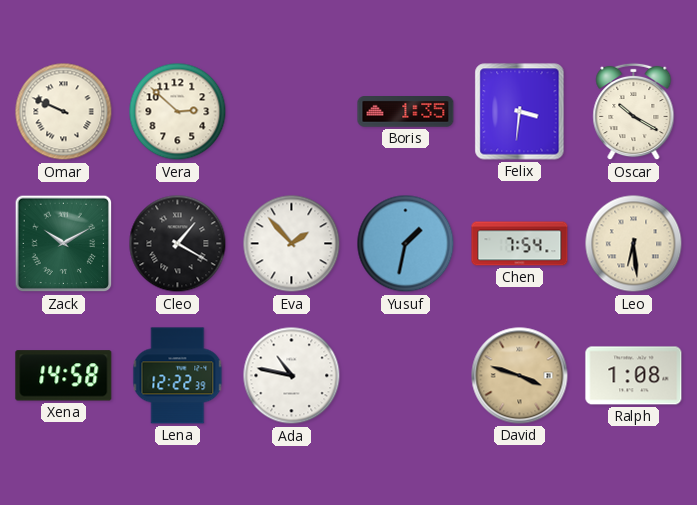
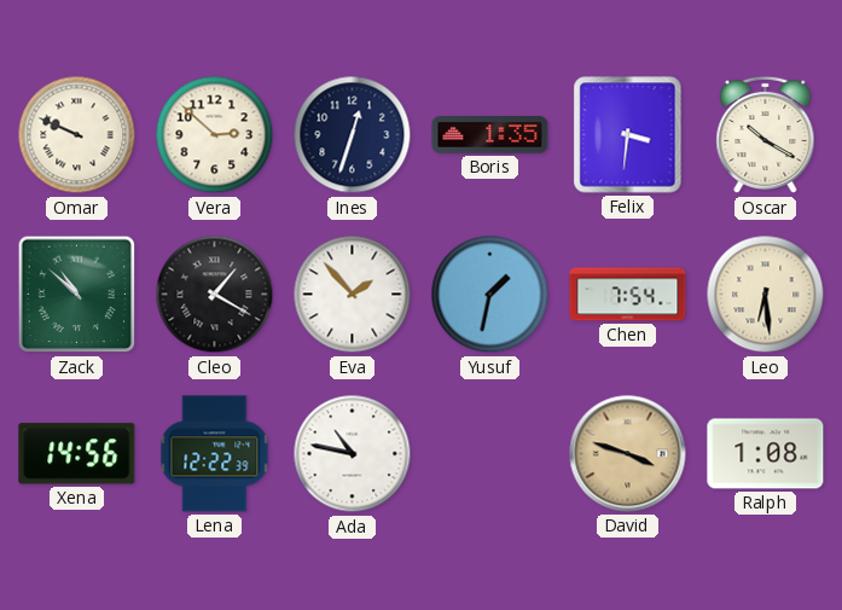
Ines: none -> 12:33
Zack: 10:10 -> 10:52
Xena: 14:58 -> 14:56
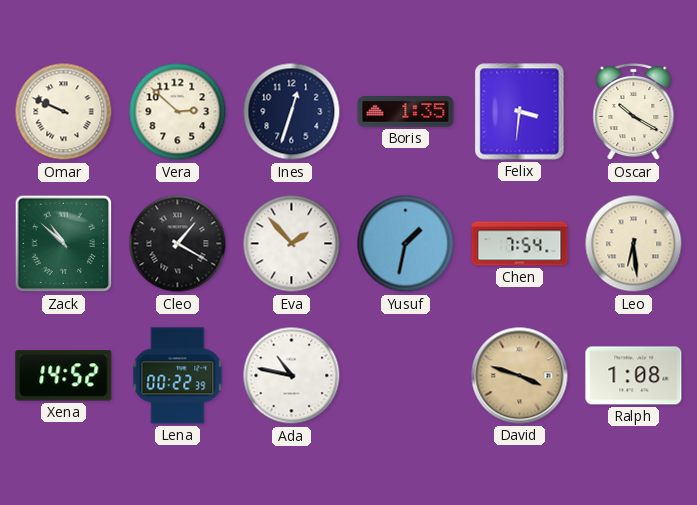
Xena: 14:56 -> 14:52
Lena: 12:22 -> 00:22
